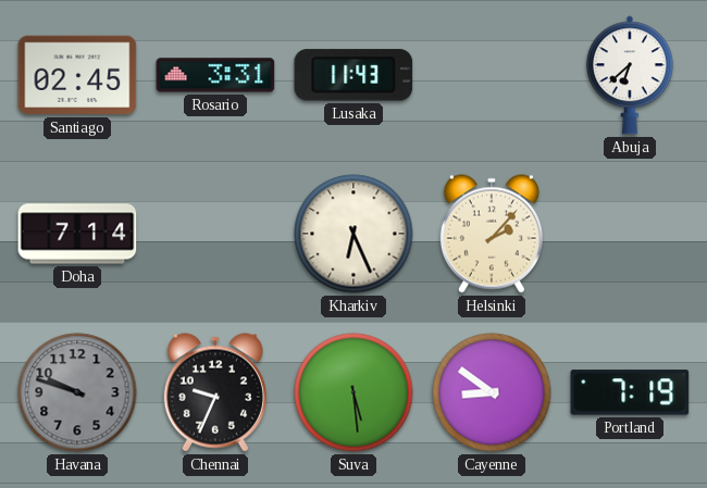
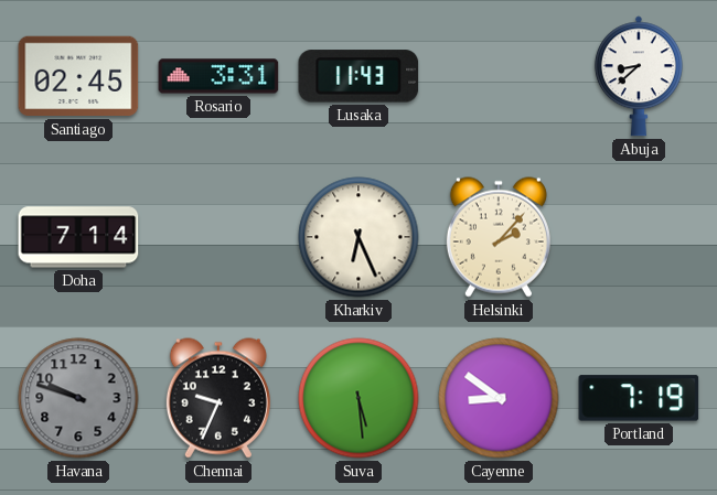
Abuja: 6:38 -> 8:38
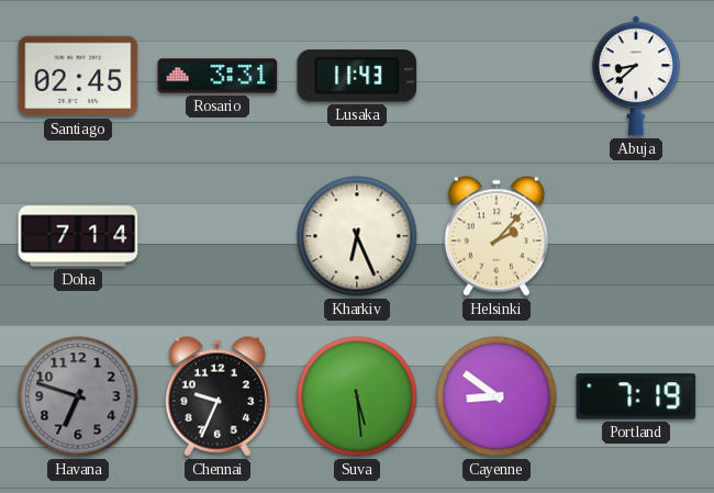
Havana: 9:48 -> 6:48
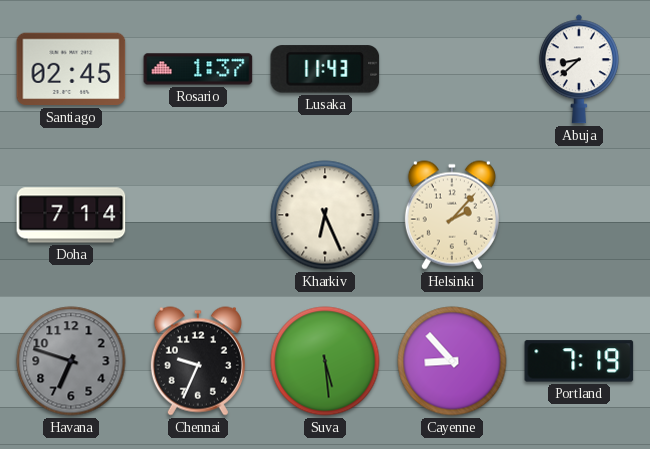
Rosario: 3:31 -> 1:37
Cayenne: 8:51 -> 8:53
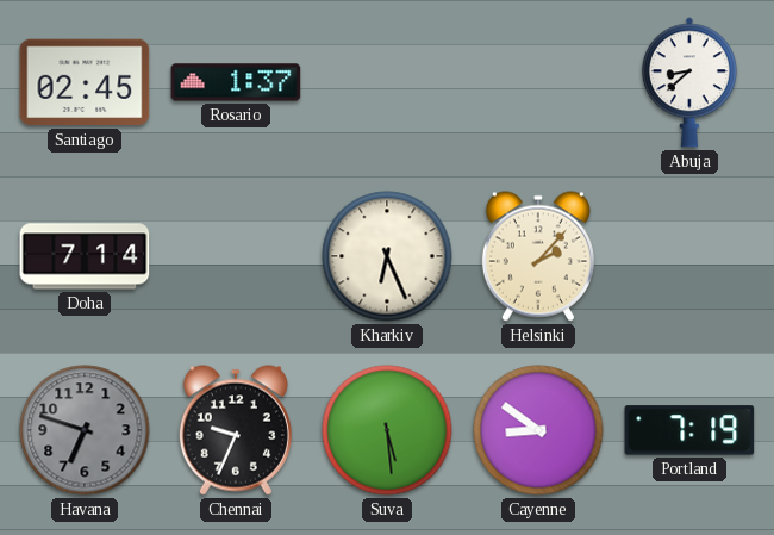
Lusaka: 11:43 -> none
Cayenne: 8:53 -> 8:51
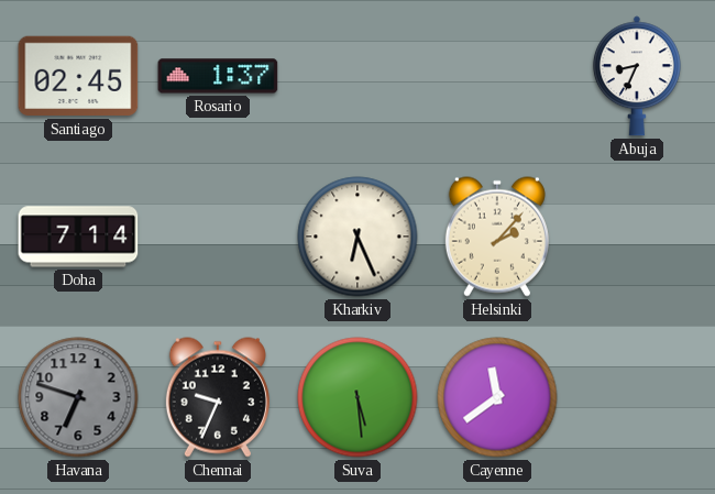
Abuja: 8:38 -> 8:34
Cayenne: 8:51 -> 11:39
Portland: 7:19 -> none
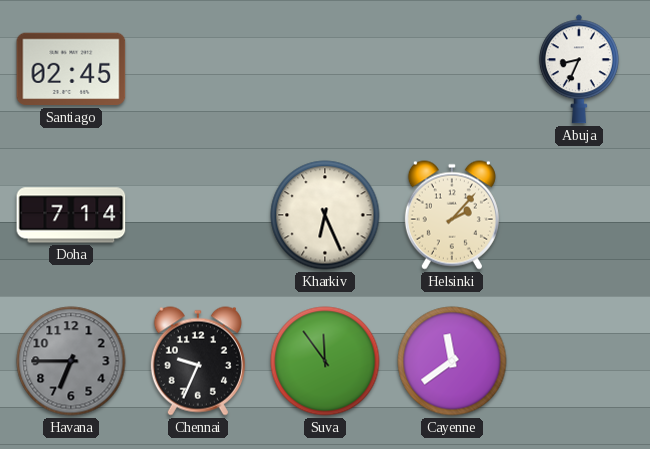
Rosario: 1:37 -> none
Havana: 6:48 -> 6:45
Suva: 5:29 -> 11:54
